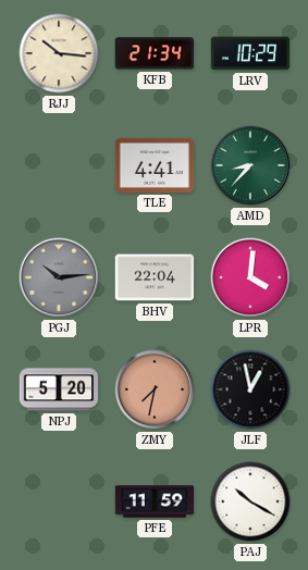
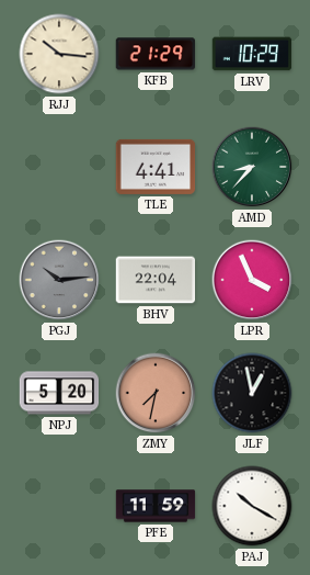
KFB: 21:34 -> 21:29
LPR: 4:01 -> 3:56
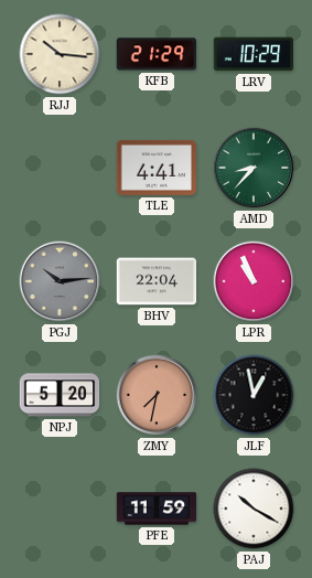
LPR: 3:56 -> 10:56
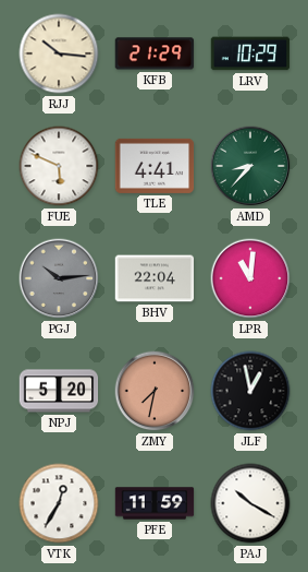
FUE: none -> 5:49
LPR: 10:56 -> 11:01
VTK: none -> 12:35
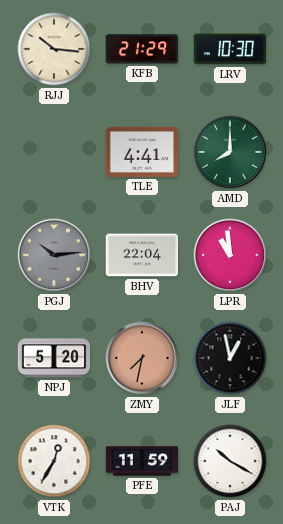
LRV: 10:29 -> 10:30
FUE: 5:49 -> none
AMD: 8:37 -> 8:00
LPR: 11:01 -> 10:59
